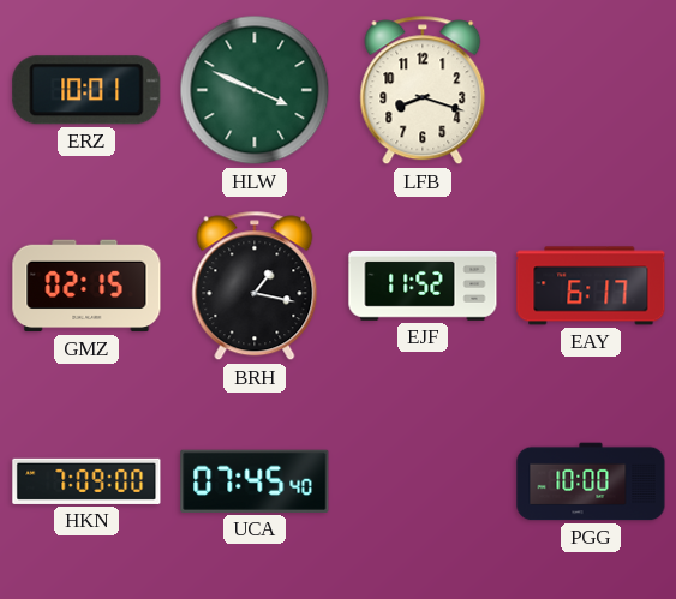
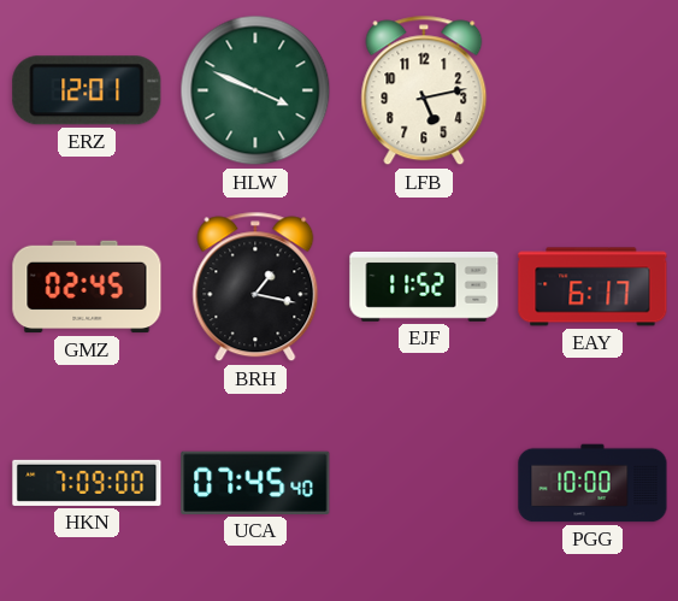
ERZ: 10:01 -> 12:01
LFB: 8:18 -> 5:13
GMZ: 02:15 -> 02:45
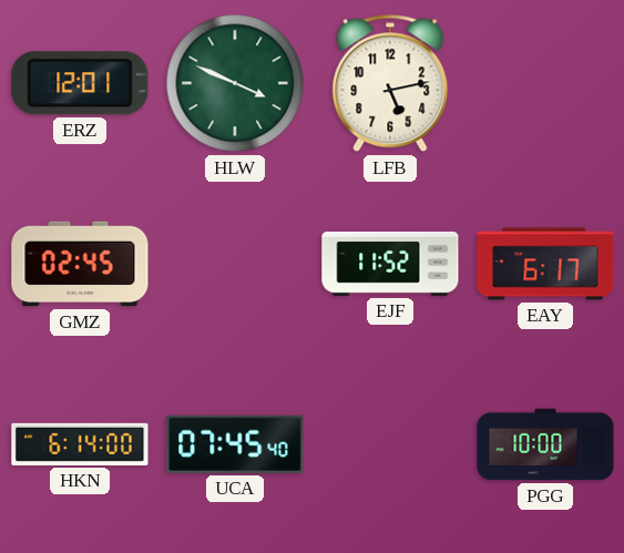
BRH: 1:17 -> none
HKN: 7:09 -> 6:14
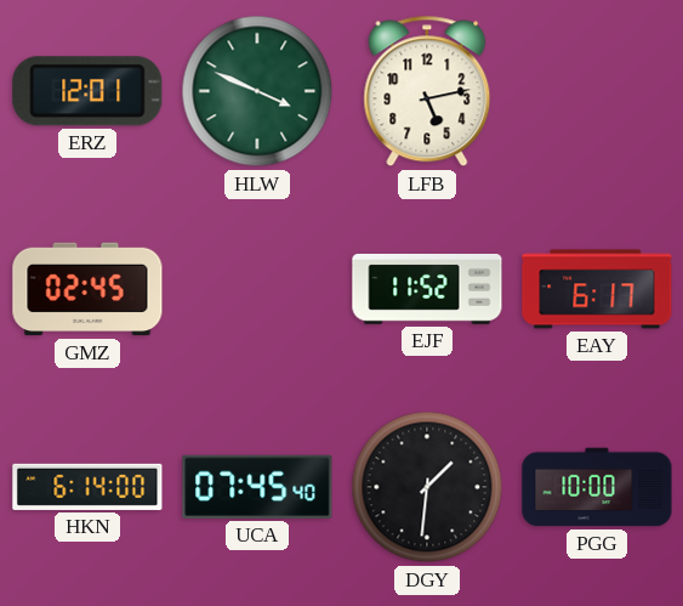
DGY: none -> 1:31
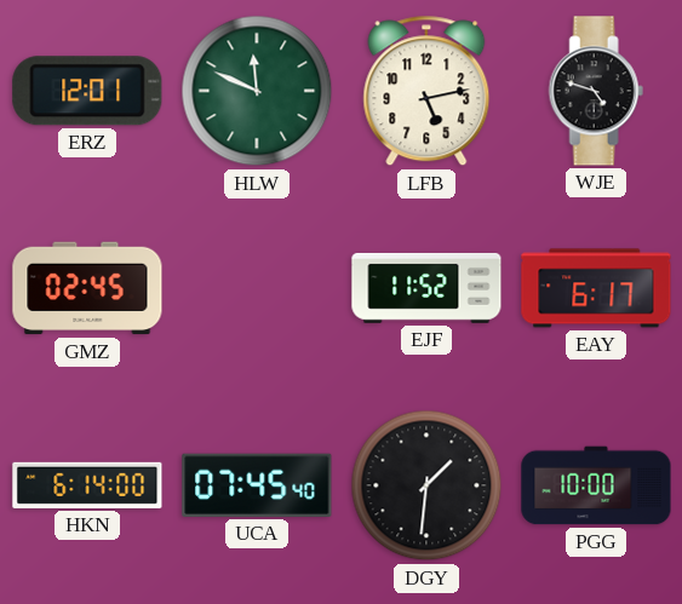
HLW: 3:49 -> 11:49
WJE: none -> 4:48
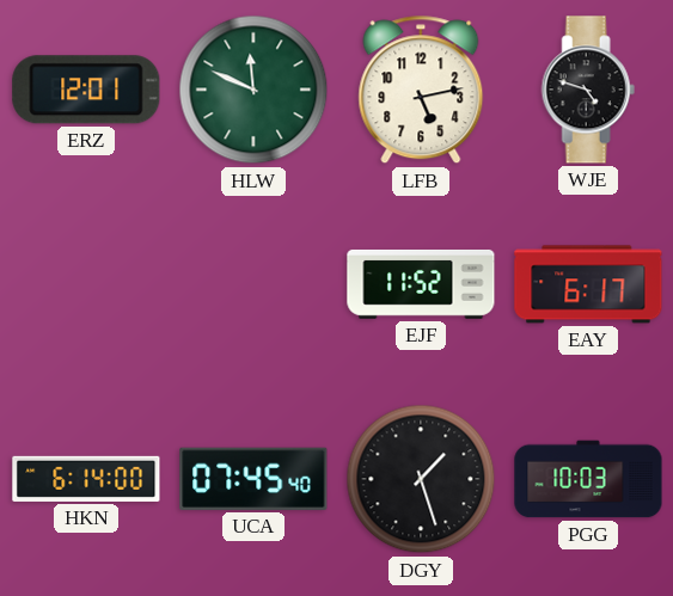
GMZ: 02:45 -> none
DGY: 1:31 -> 1:27
PGG: 10:00 -> 10:03
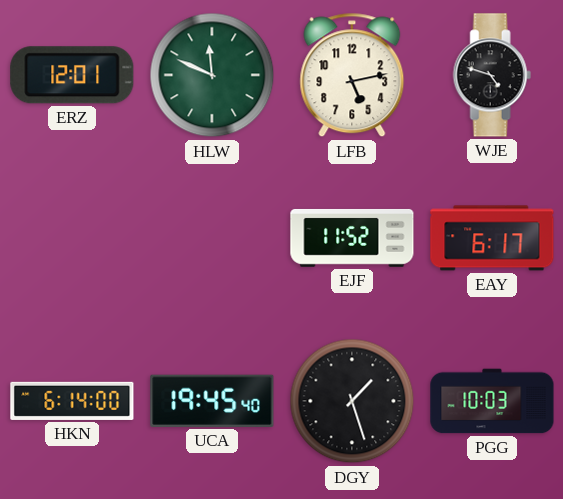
UCA: 07:45 -> 19:45
